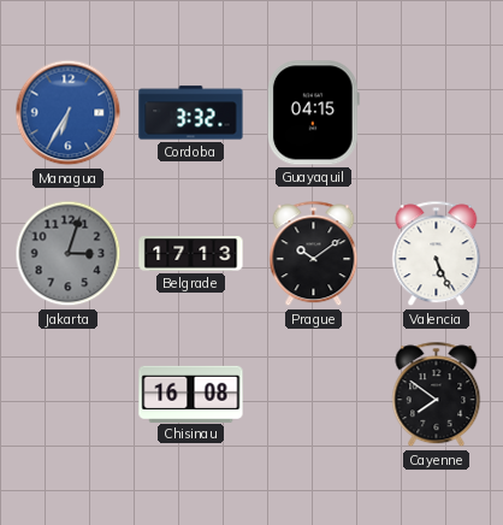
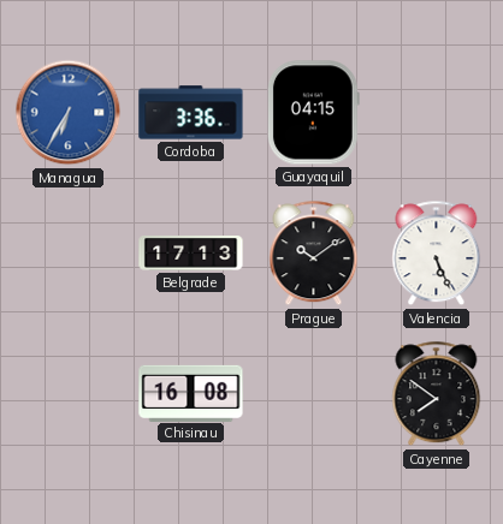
Cordoba: 3:32 -> 3:36
Jakarta: 3:03 -> none
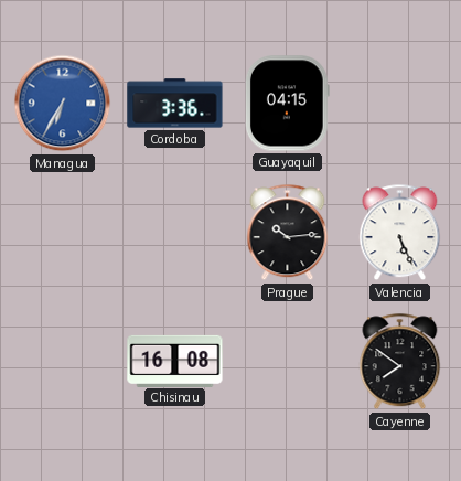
Belgrade: 17:13 -> none
Prague: 10:09 -> 10:14
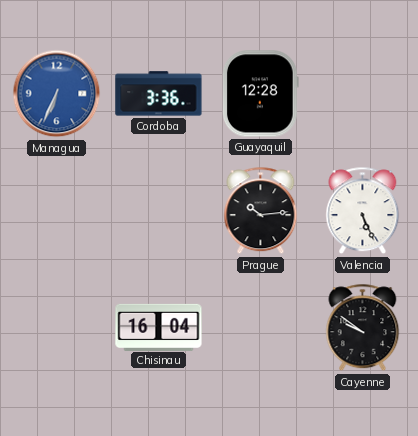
Managua: 6:35 -> 6:34
Guayaquil: 04:15 -> 12:28
Chisinau: 16:08 -> 16:04
Cayenne: 7:51 -> 9:51
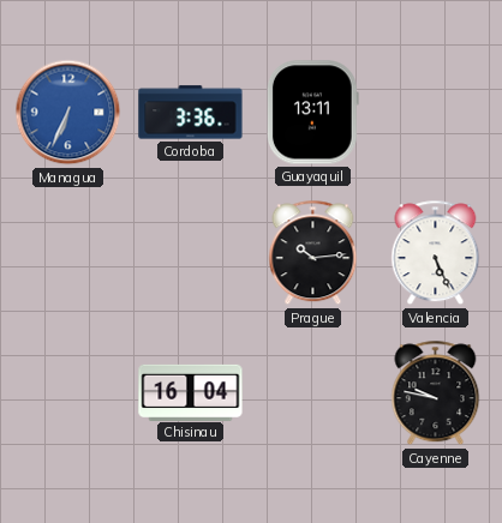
Guayaquil: 12:28 -> 13:11
Cayenne: 9:51 -> 9:47
